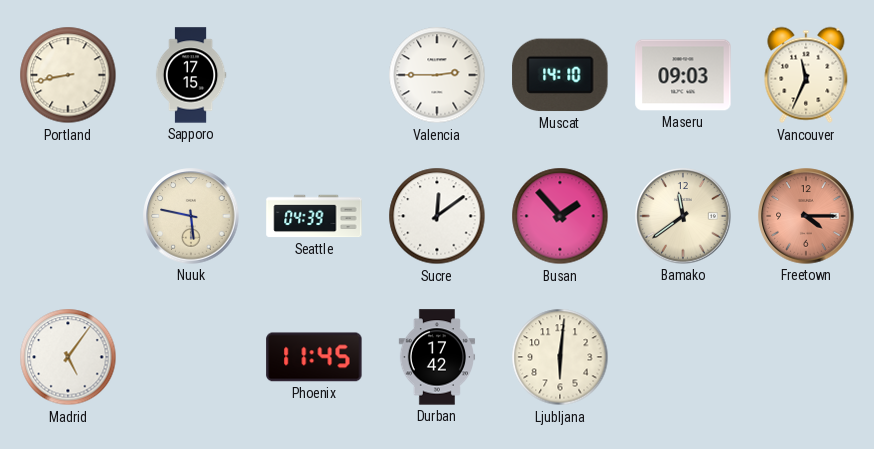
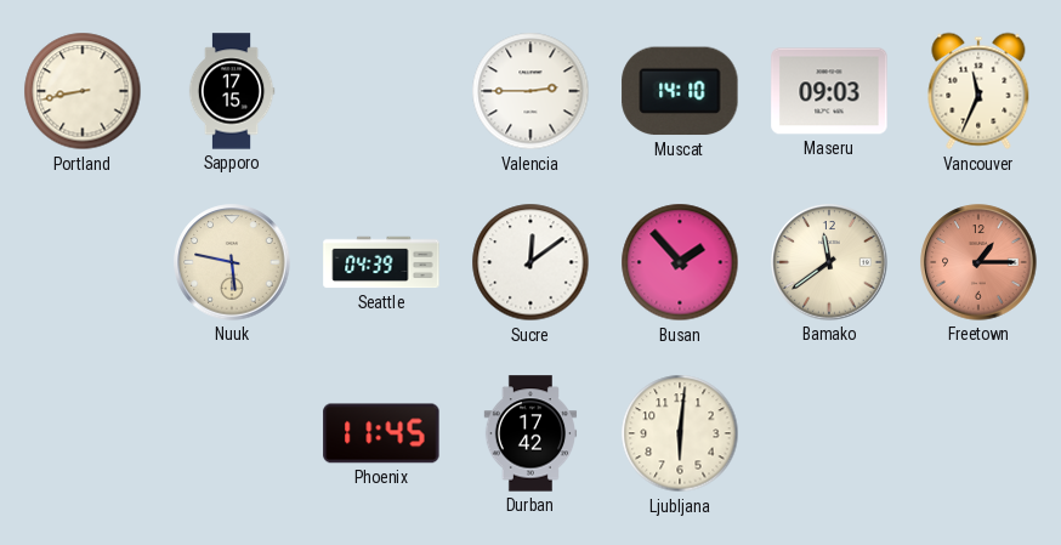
Freetown: 4:15 -> 1:15
Madrid: 5:06 -> none
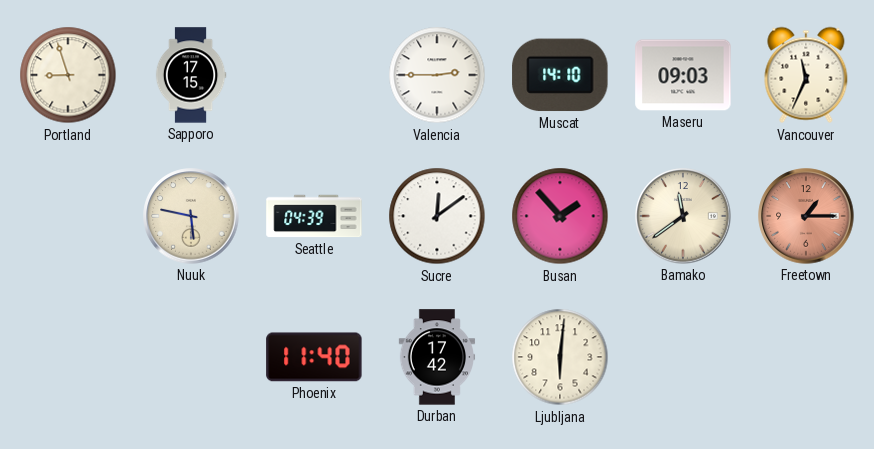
Portland: 8:43 -> 8:57
Phoenix: 11:45 -> 11:40
